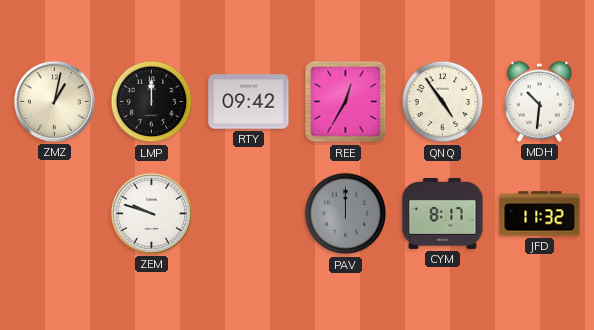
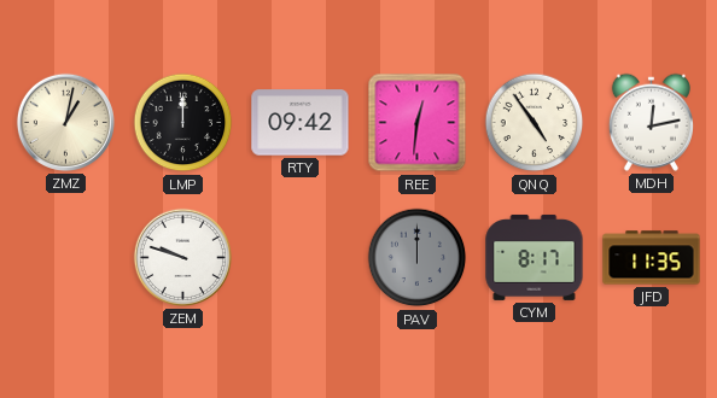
REE: 12:35 -> 12:31
MDH: 10:31 -> 12:13
JFD: 11:32 -> 11:35
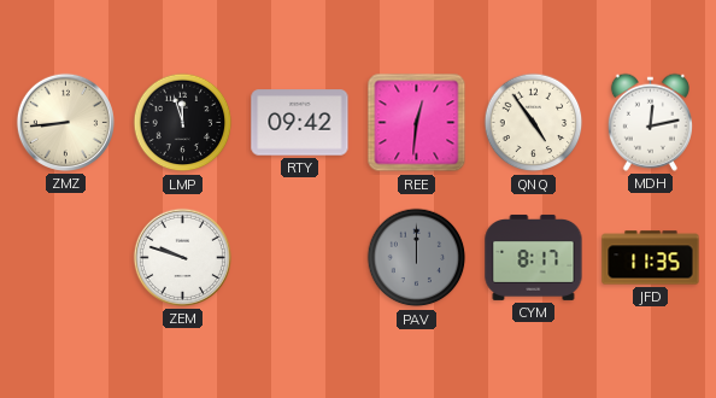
ZMZ: 1:02 -> 8:44
LMP: 12:00 -> 11:57
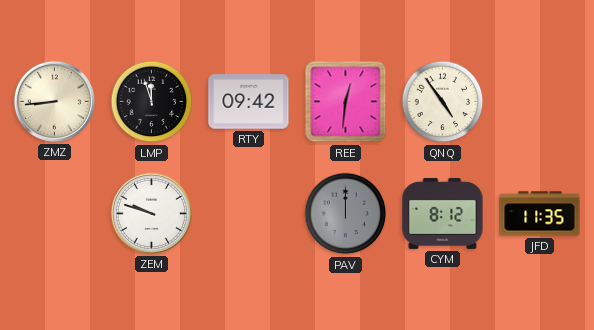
MDH: 12:13 -> none
CYM: 8:17 -> 8:12
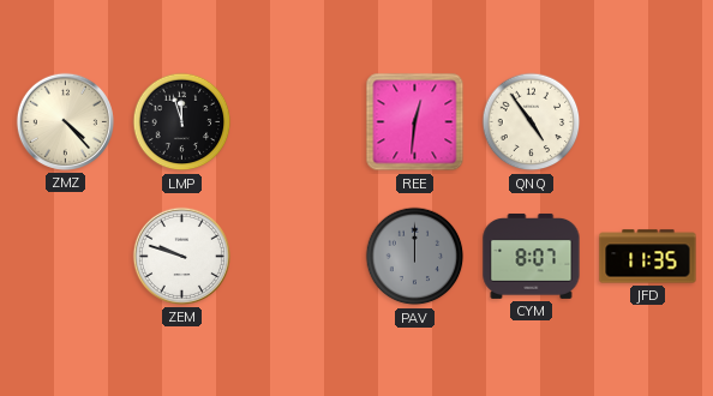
ZMZ: 8:44 -> 4:23
RTY: 09:42 -> none
CYM: 8:12 -> 8:07
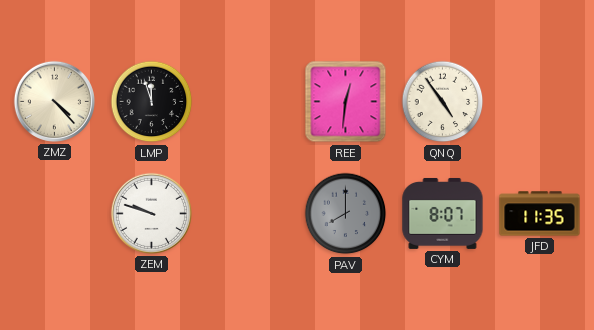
PAV: 12:00 -> 8:00
